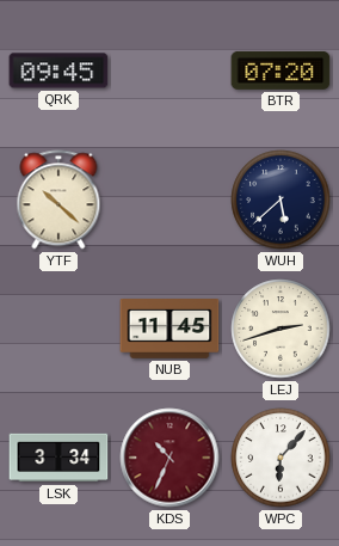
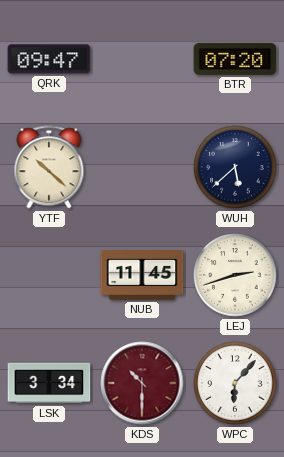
QRK: 09:45 -> 09:47
KDS: 10:34 -> 10:30
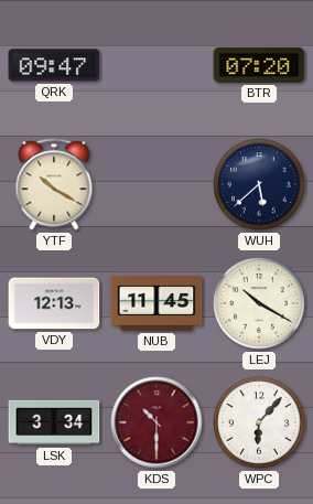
YTF: 10:22 -> 10:20
VDY: none -> 12:13
LEJ: 2:42 -> 10:20
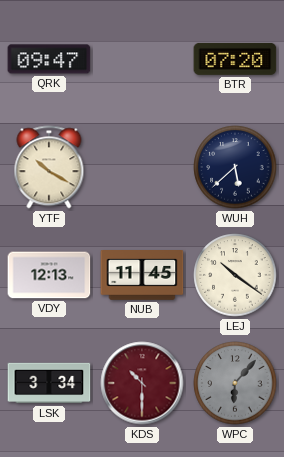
LEJ: 10:20 -> 10:21
WPC dial: white -> grey
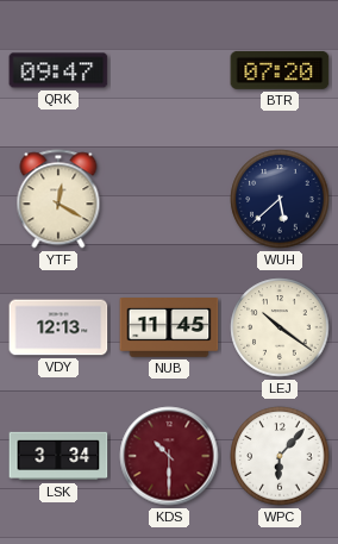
YTF: 10:20 -> 12:20
WPC dial: grey -> white
